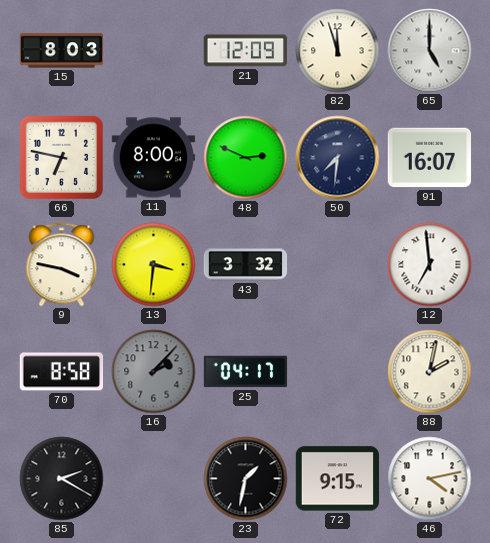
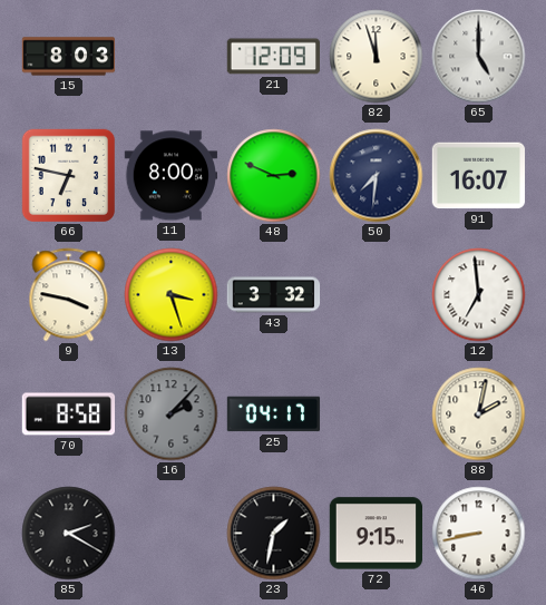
13: 3:31 -> 3:27
46: 4:13 -> 8:43
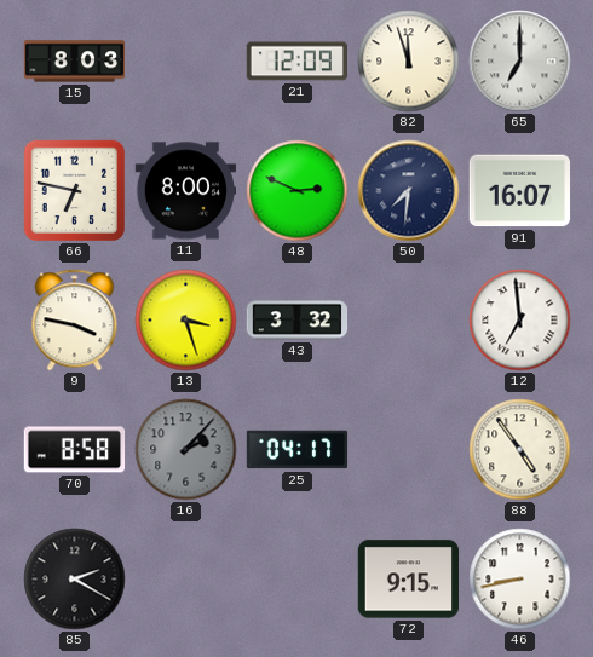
65: 5:00 -> 7:00
88: 2:02 -> 4:54
23: 1:32 -> none
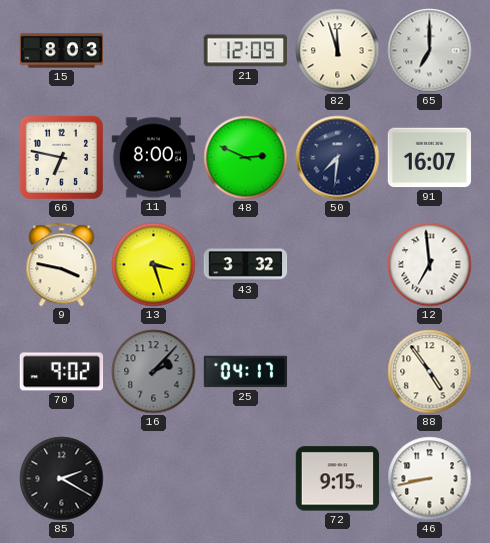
70: 8:58 -> 9:02
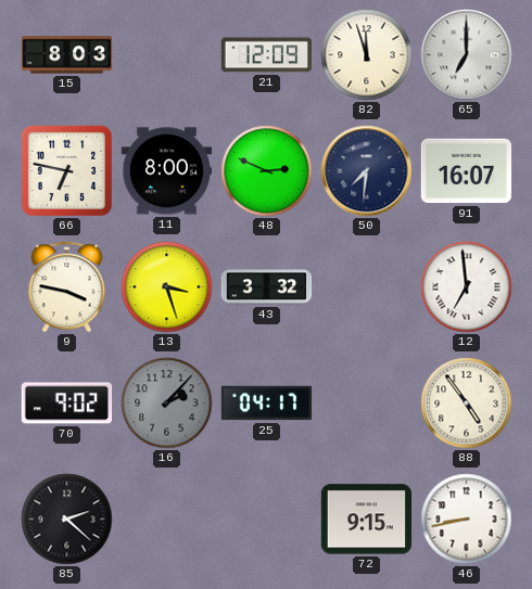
85: 2:20 -> 2:22
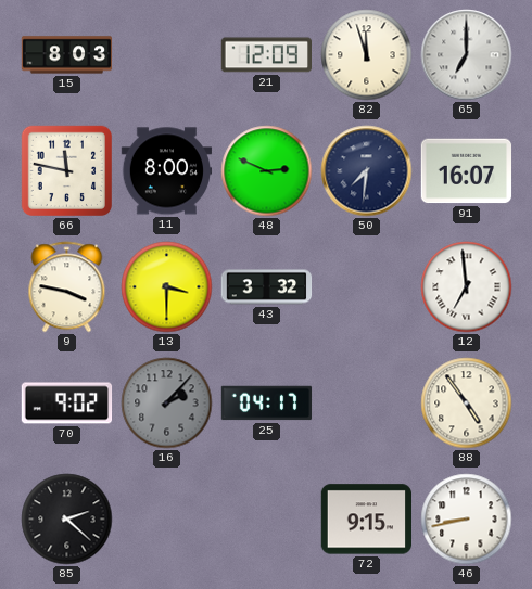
66: 6:47 -> 11:47
13: 3:27 -> 3:30
